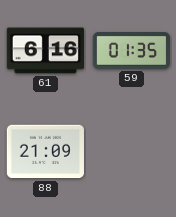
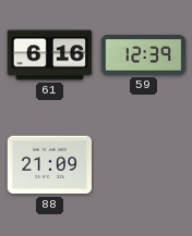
59: 01:35 -> 12:39
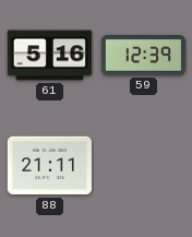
61: 6:16 -> 5:16
88: 21:09 -> 21:11
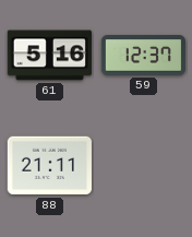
59: 12:39 -> 12:37
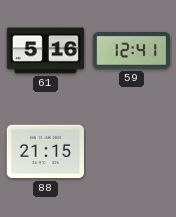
59: 12:37 -> 12:41
88: 21:11 -> 21:15
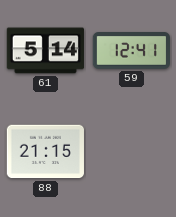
61: 5:16 -> 5:14
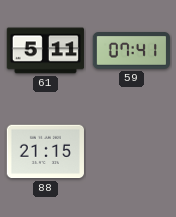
61: 5:14 -> 5:11
59: 12:41 -> 07:41
